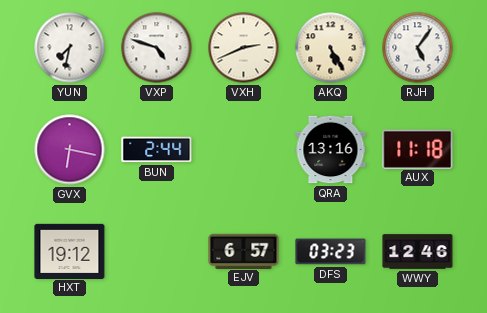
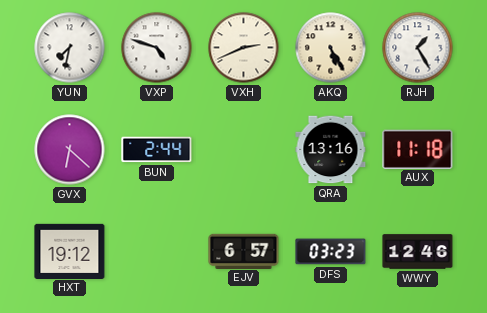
RJH: 5:06 -> 1:25
GVX: 6:17 -> 6:22
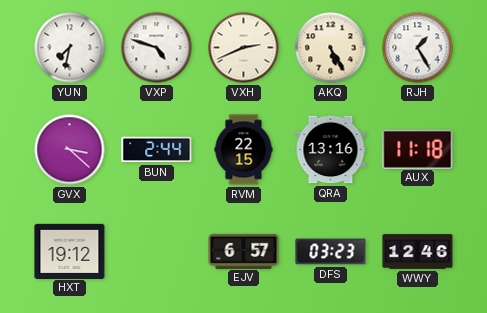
GVX: 6:22 -> 3:22
RVM: none -> 22:15
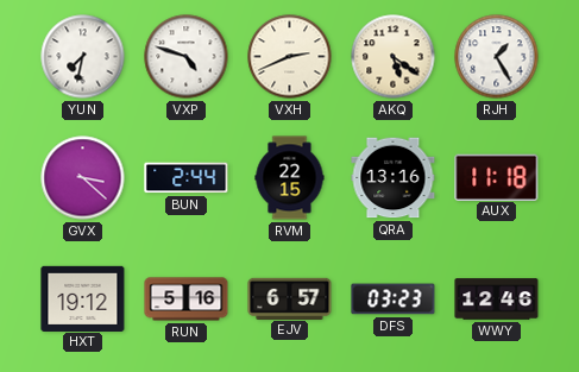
AKQ: 5:25 -> 5:21
RUN: none -> 5:16
